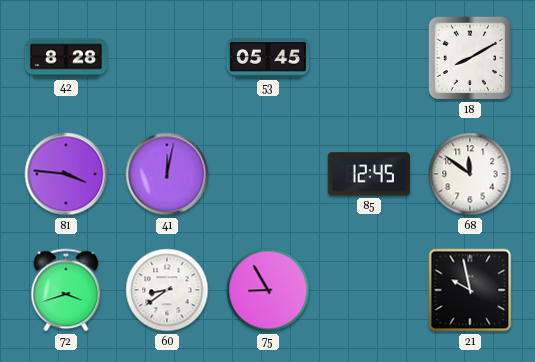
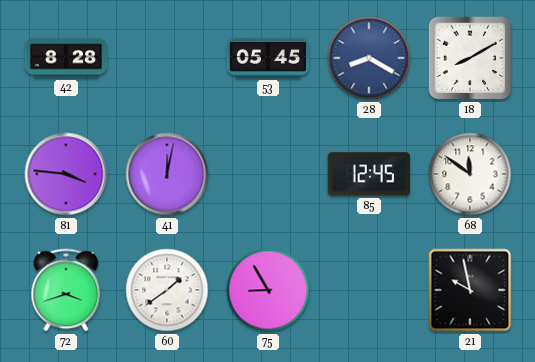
28: none -> 8:20
60: 8:39 -> 1:39
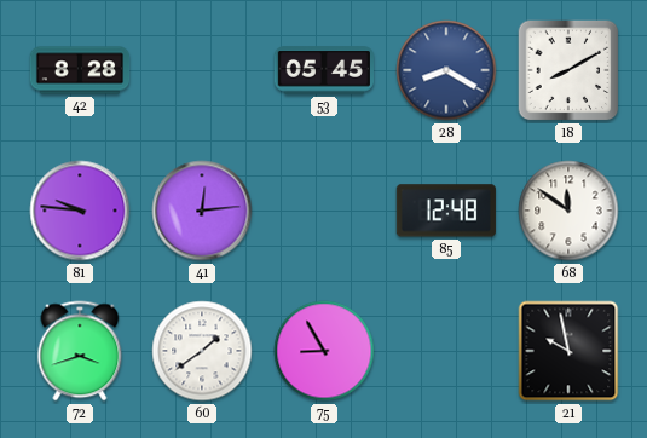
81: 3:46 -> 9:46
41: 12:02 -> 12:14
85: 12:45 -> 12:48
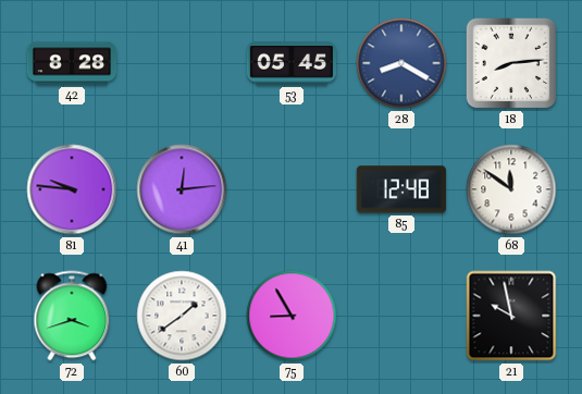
18: 8:10 -> 8:14
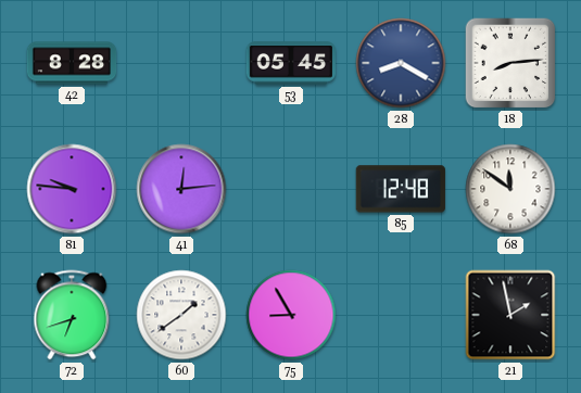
72: 3:42 -> 6:42
21: 9:58 -> 1:58
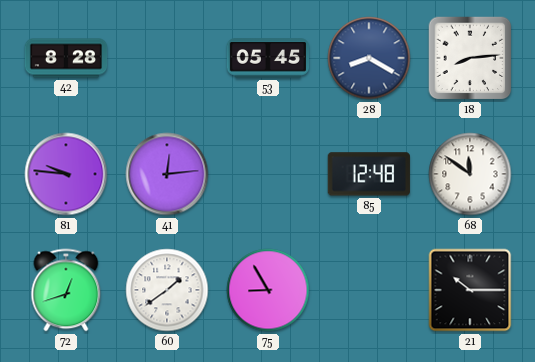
72: 6:42 -> 12:42
21: 1:58 -> 10:15
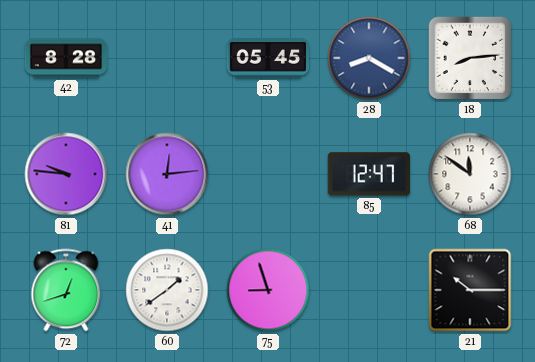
85: 12:48 -> 12:47
75: 8:55 -> 8:57
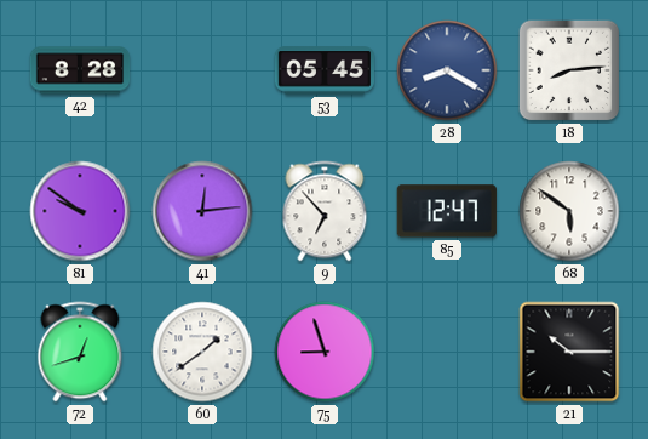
81: 9:46 -> 9:51
9: none -> 6:53
68: 11:51 -> 5:51
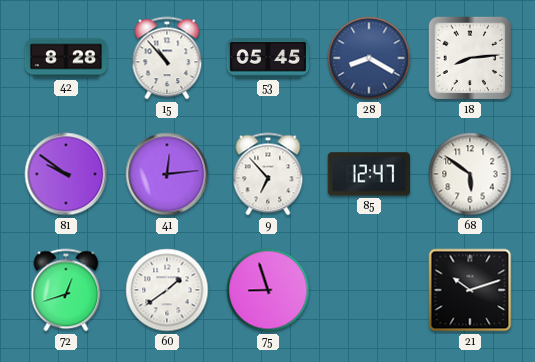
15: none -> 10:53
21: 10:15 -> 10:12
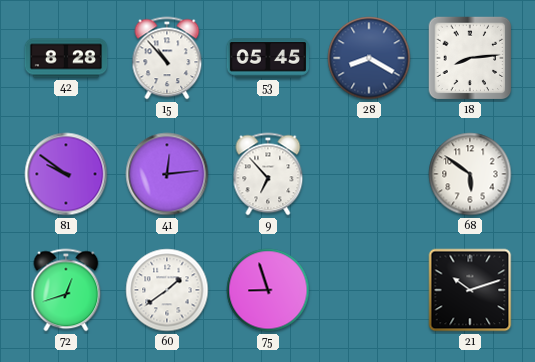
85: 12:47 -> none
